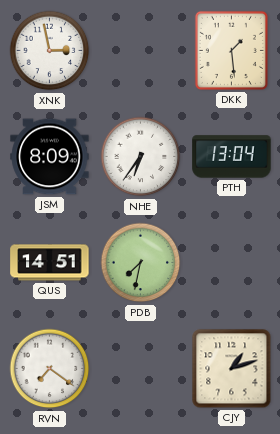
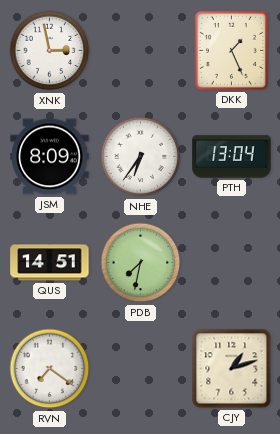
DKK: 1:29 -> 1:26
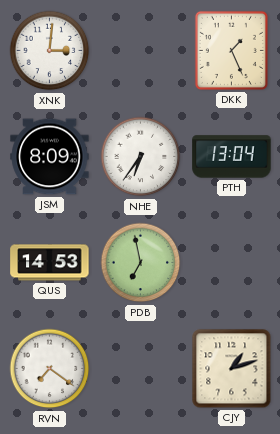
XNK: 2:58 -> 3:01
QUS: 14:51 -> 14:53
PDB: 7:32 -> 6:58
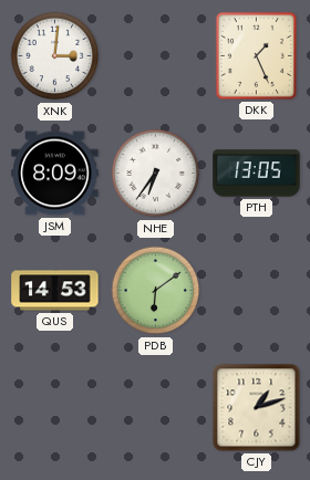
PTH: 13:04 -> 13:05
PDB: 6:58 -> 6:09
RVN: 7:21 -> none
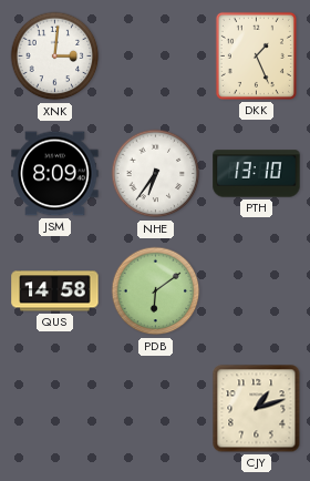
PTH: 13:05 -> 13:10
QUS: 14:53 -> 14:58
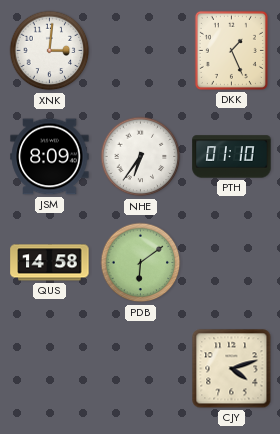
PTH: 13:10 -> 01:10
CJY: 1:12 -> 4:12
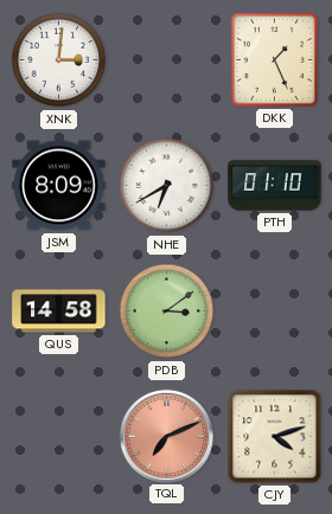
NHE: 6:36 -> 6:40
PDB: 6:09 -> 3:09
TQL: none -> 7:11
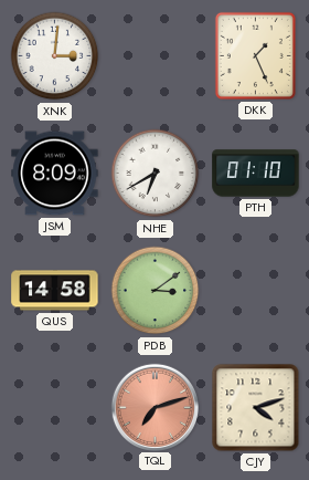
TQL: 7:11 -> 7:12
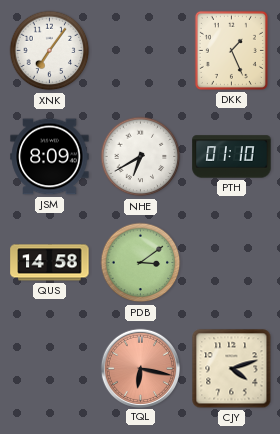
XNK: 3:01 -> 7:06
TQL: 7:12 -> 6:17
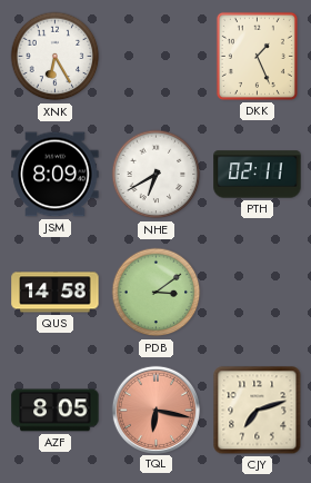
XNK: 7:06 -> 6:25
PTH: 01:10 -> 02:11
AZF: none -> 8:05
CJY: 4:12 -> 7:12
